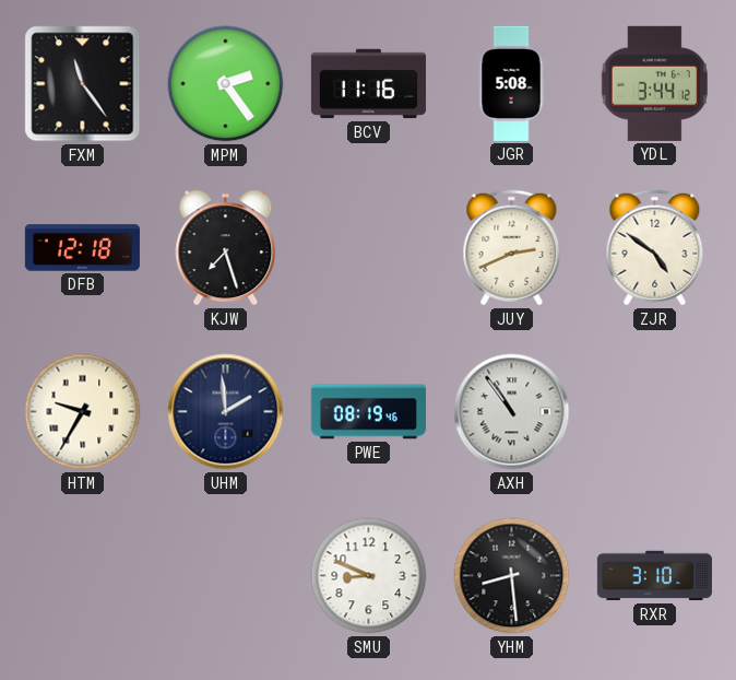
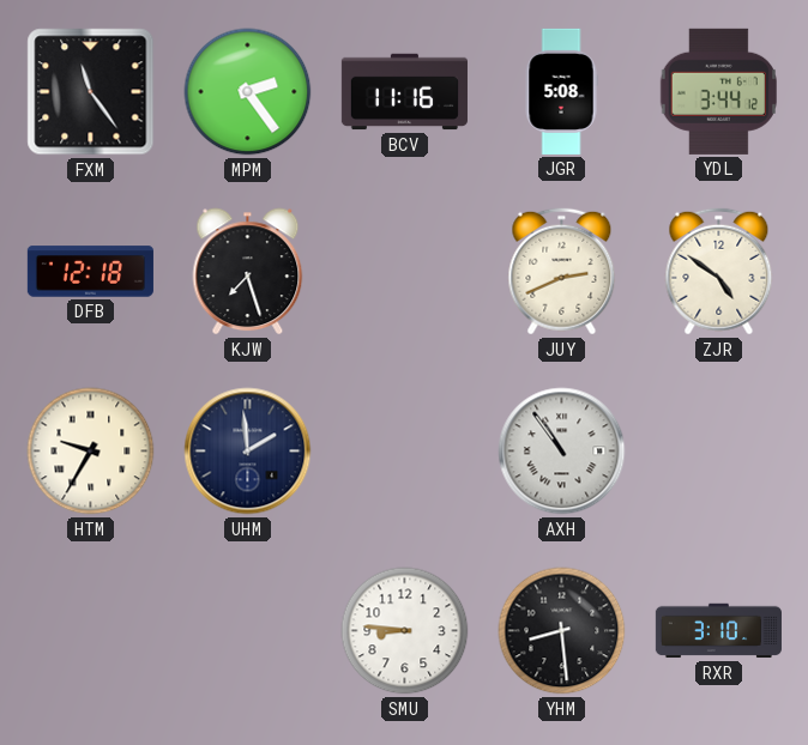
PWE: 08:19 -> none
SMU: 8:49 -> 8:46
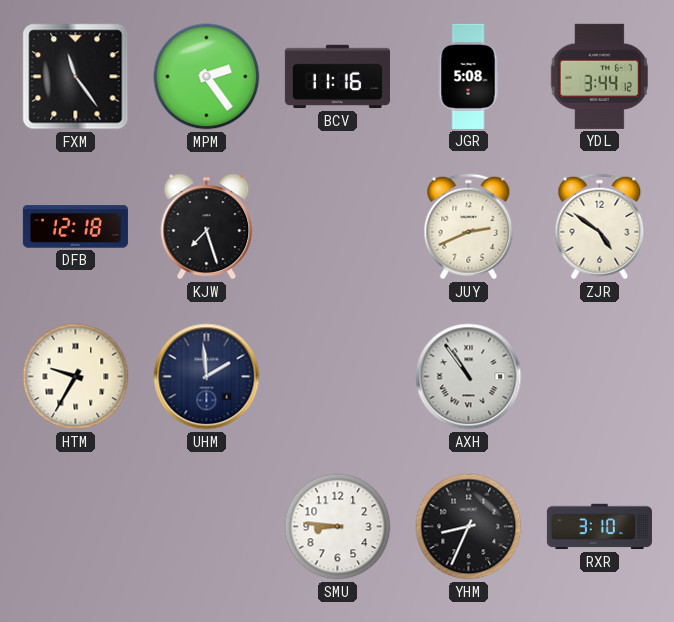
YHM: 8:29 -> 8:34
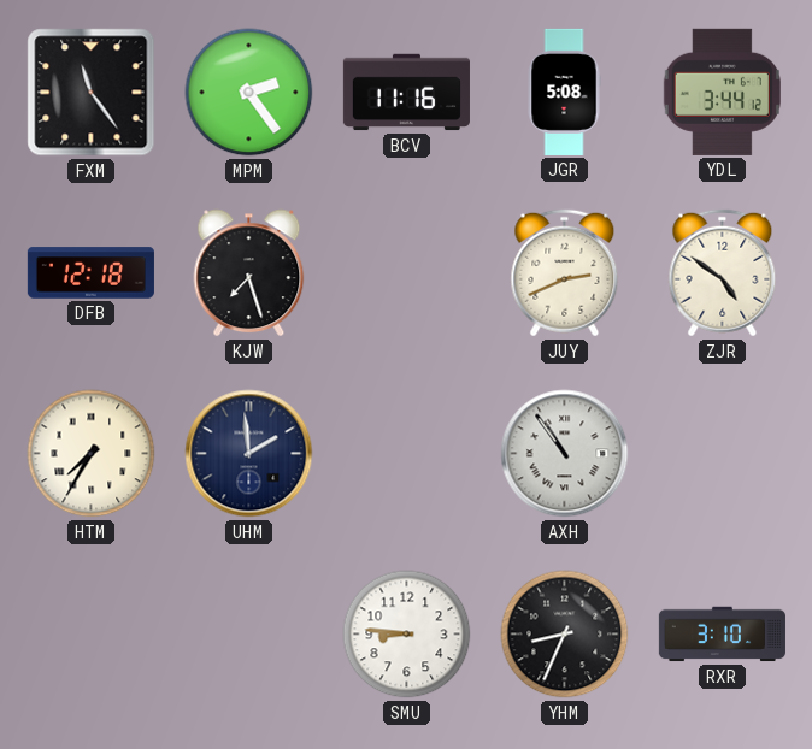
HTM: 9:35 -> 7:35
